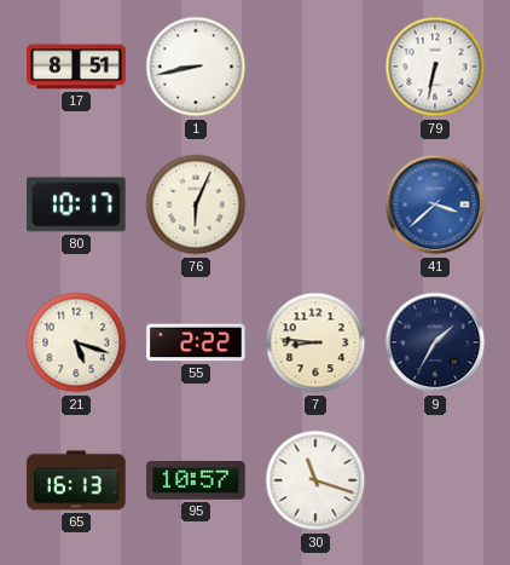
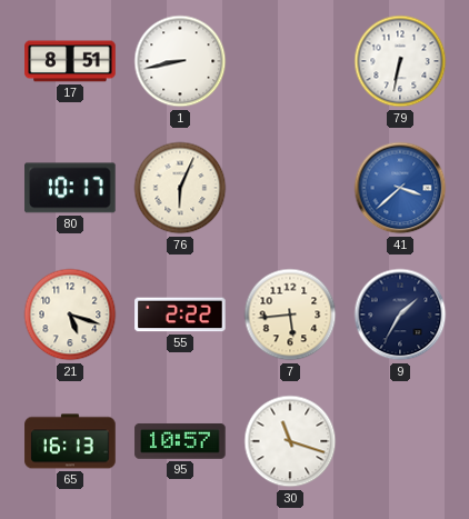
7: 8:46 -> 5:44
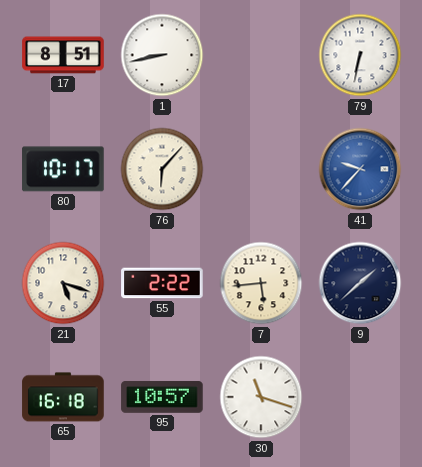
76: 6:04 -> 6:07
41: 3:38 -> 9:37
9: 1:35 -> 1:38
65: 16:13 -> 16:18
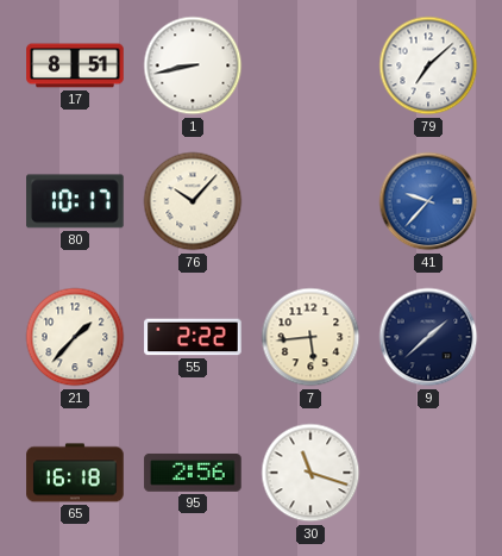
79: 6:32 -> 7:08
76: 6:07 -> 10:07
21: 5:18 -> 1:37
95: 10:57 -> 2:56
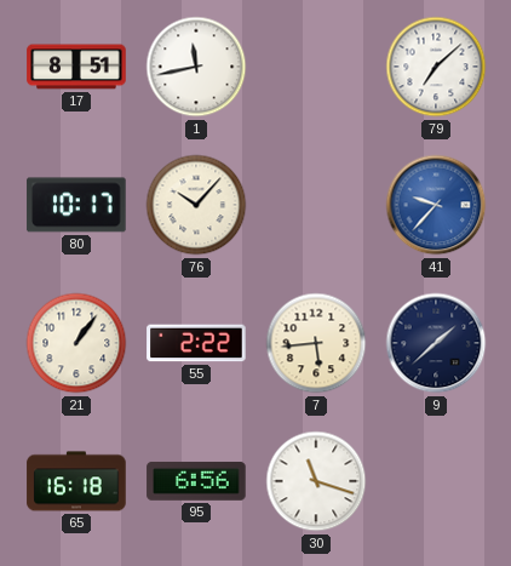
1: 8:43 -> 11:43
21: 1:37 -> 1:06
95: 2:56 -> 6:56
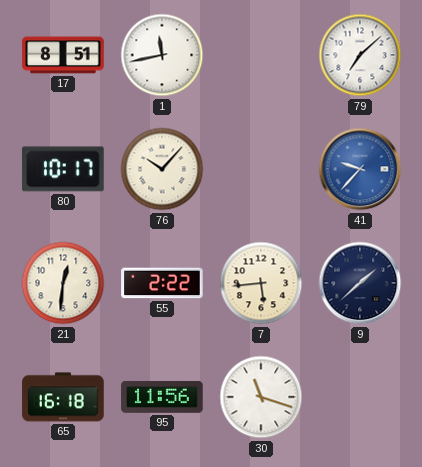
21: 1:06 -> 12:31
95: 6:56 -> 11:56
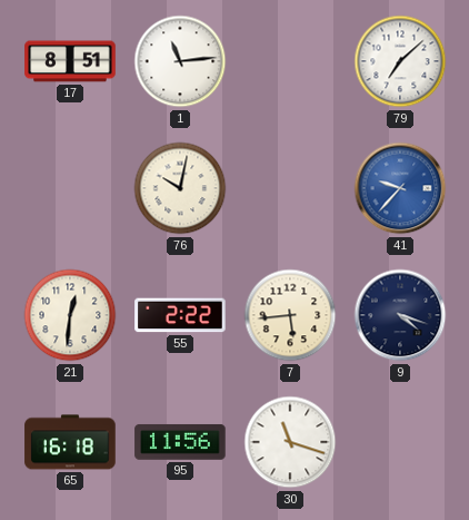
1: 11:43 -> 11:14
80: 10:17 -> none
76: 10:07 -> 10:02
9: 1:38 -> 4:18
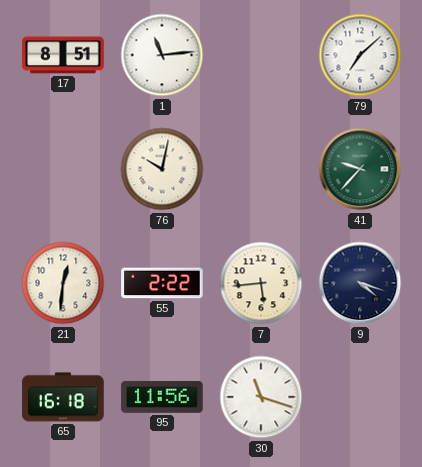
41 dial: blue -> green
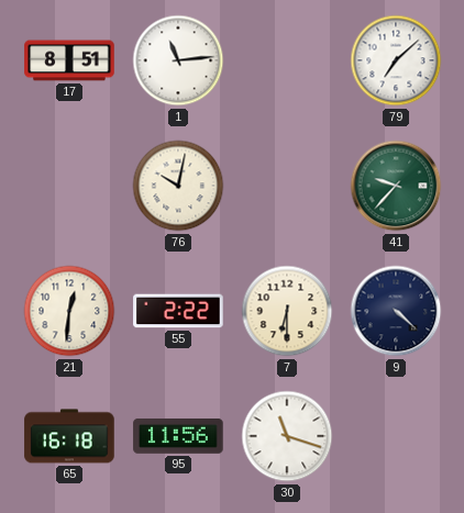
7: 5:44 -> 6:30
9: 4:18 -> 4:22
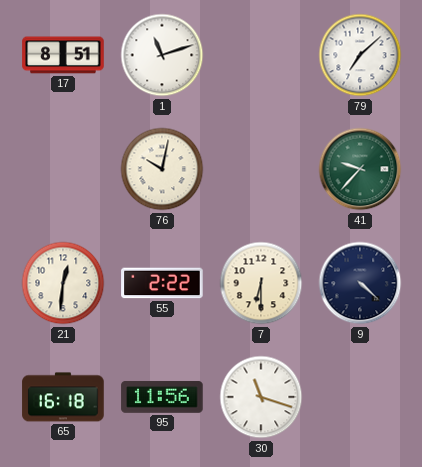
1: 11:14 -> 11:12
